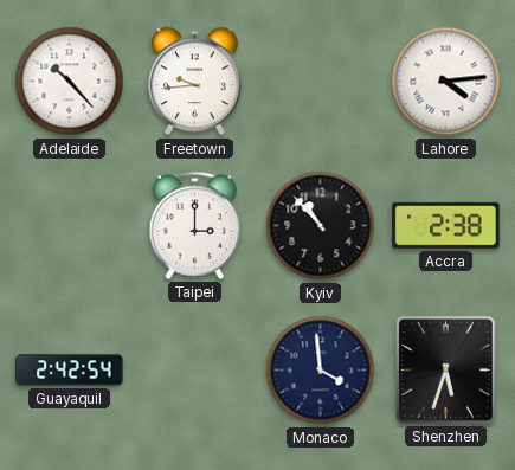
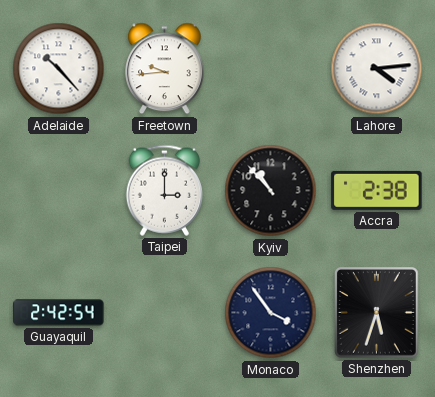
Monaco: 3:59 -> 3:54
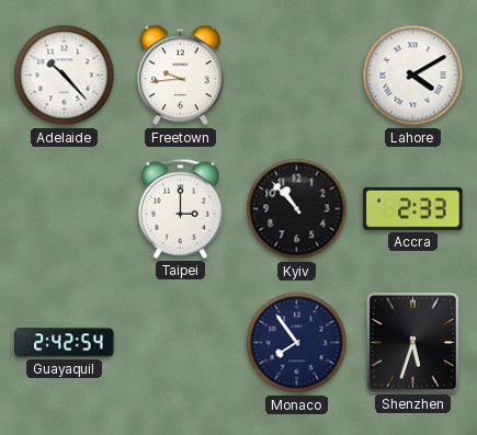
Lahore: 4:14 -> 4:10
Accra: 2:38 -> 2:33
Monaco: 3:54 -> 7:54
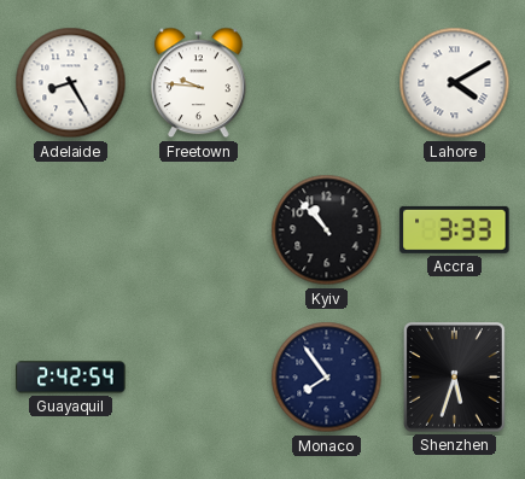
Adelaide: 10:23 -> 8:25
Freetown: 9:44 -> 9:46
Taipei: 3:00 -> none
Accra: 2:33 -> 3:33
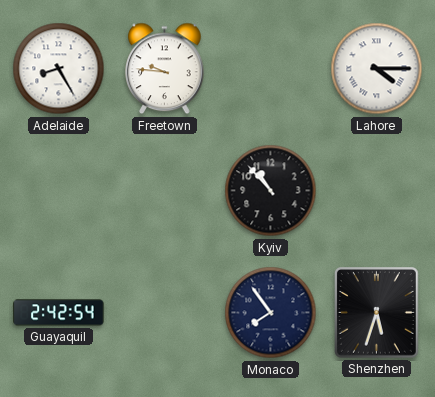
Lahore: 4:10 -> 4:15
Accra: 3:33 -> none
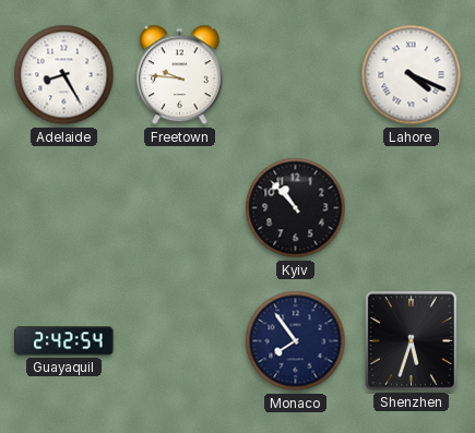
Lahore: 4:15 -> 4:19
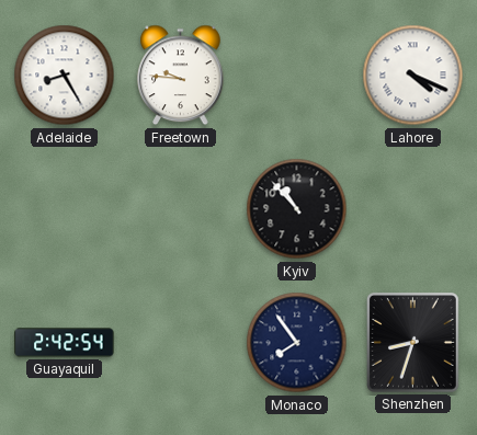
Shenzhen: 5:33 -> 8:33
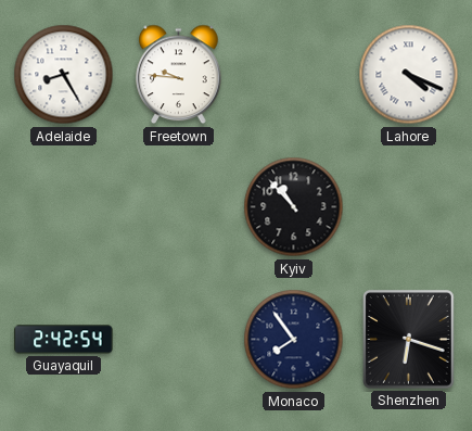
Shenzhen: 8:33 -> 6:18
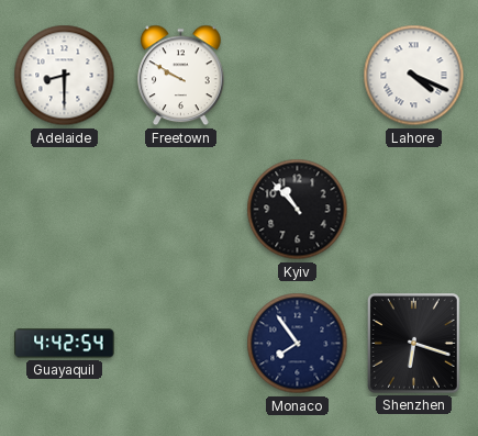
Adelaide: 8:25 -> 8:30
Freetown: 9:46 -> 9:50
Guayaquil: 2:42 -> 4:42
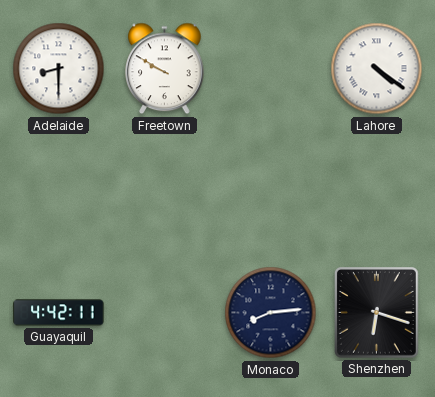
Lahore: 4:19 -> 4:21
Kyiv: 10:53 -> none
Guayaquil: 4:42:54 -> 4:42:11
Monaco: 7:54 -> 8:14
